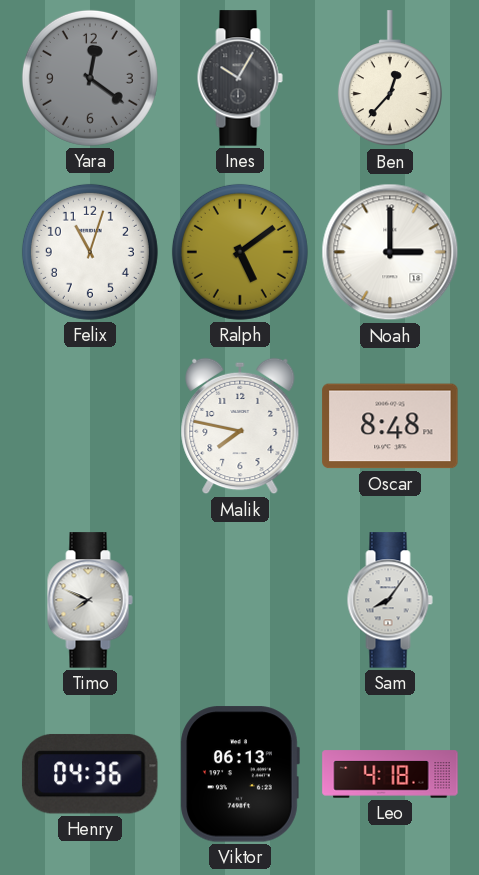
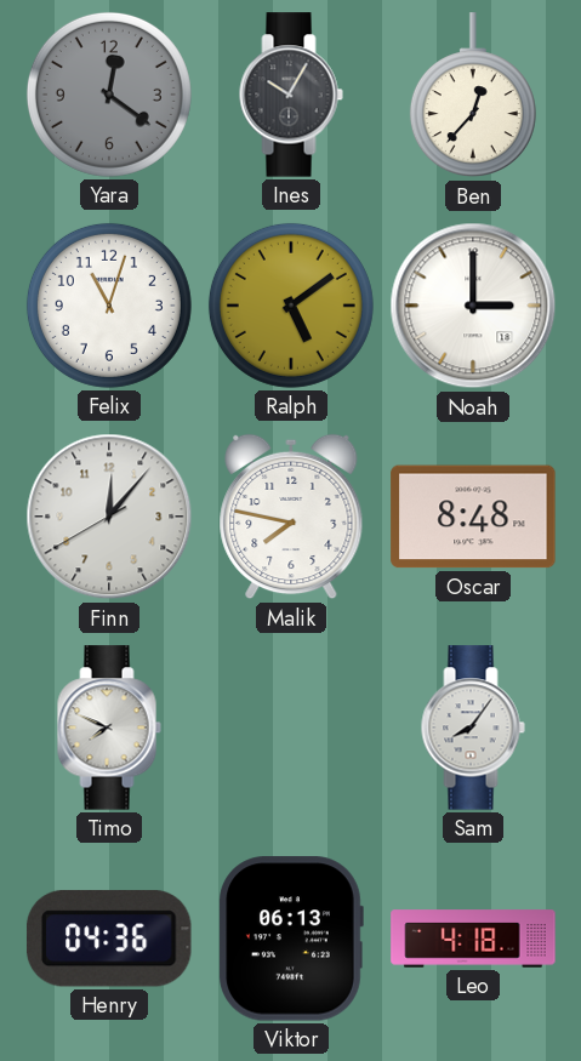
Finn: none -> 12:06
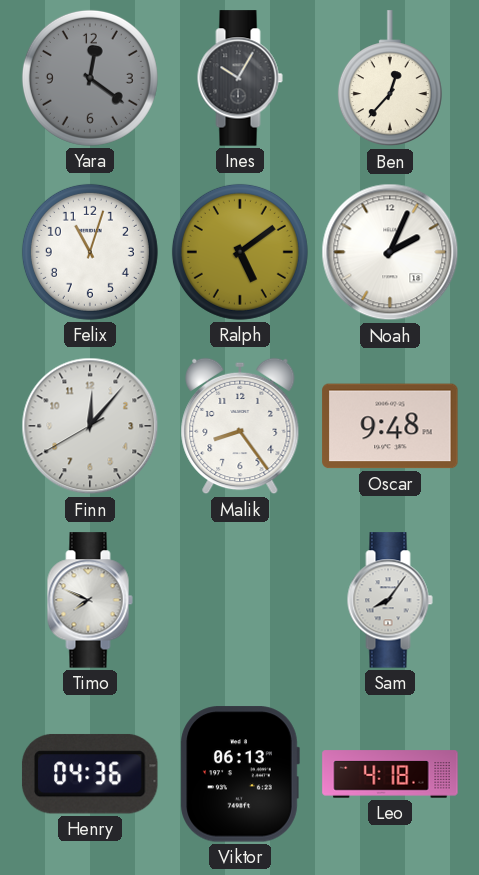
Noah: 3:00 -> 2:04
Malik: 7:47 -> 8:24
Oscar: 8:48 -> 9:48
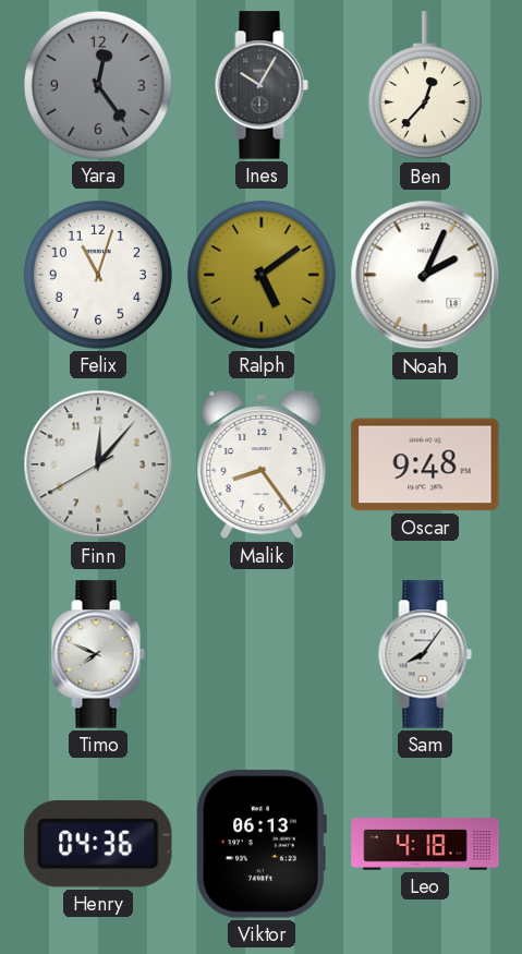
Yara: 12:21 -> 12:24
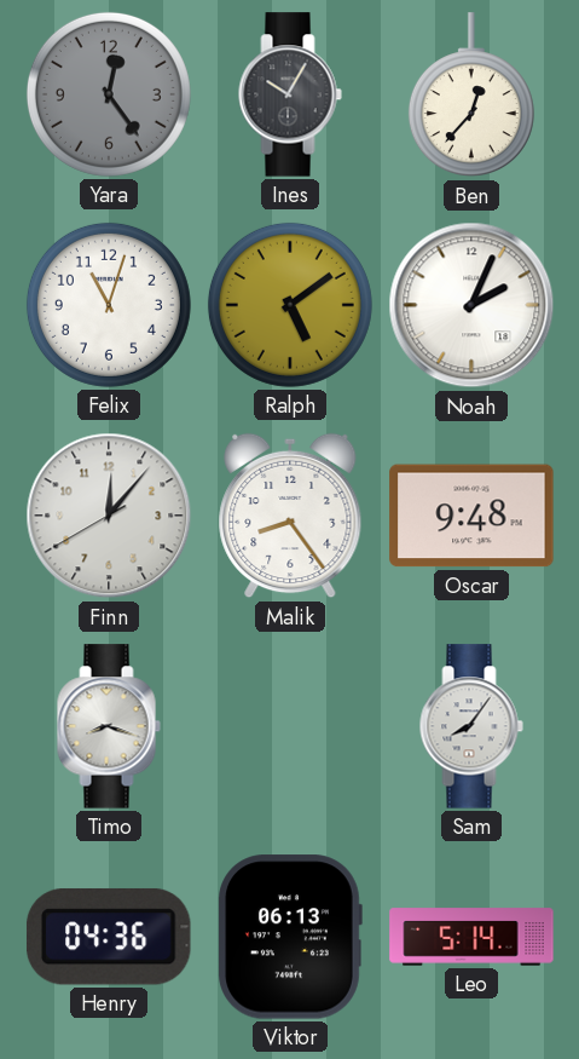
Timo: 7:49 -> 8:18
Leo: 4:18 -> 5:14
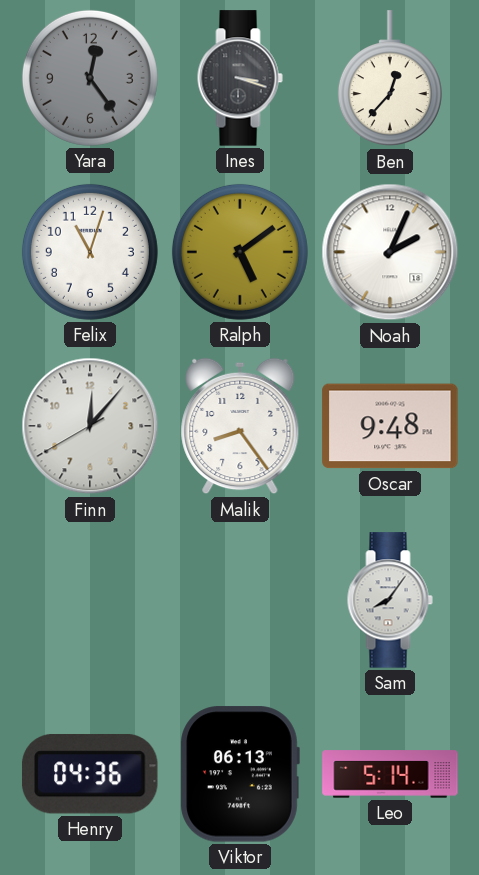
Ines: 10:05 -> 3:18
Timo: 8:18 -> none
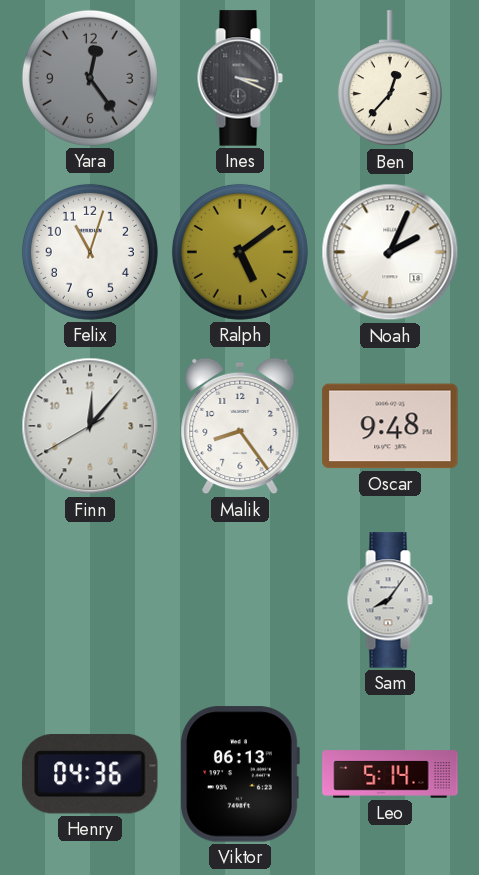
Ines: 3:18 -> 3:19
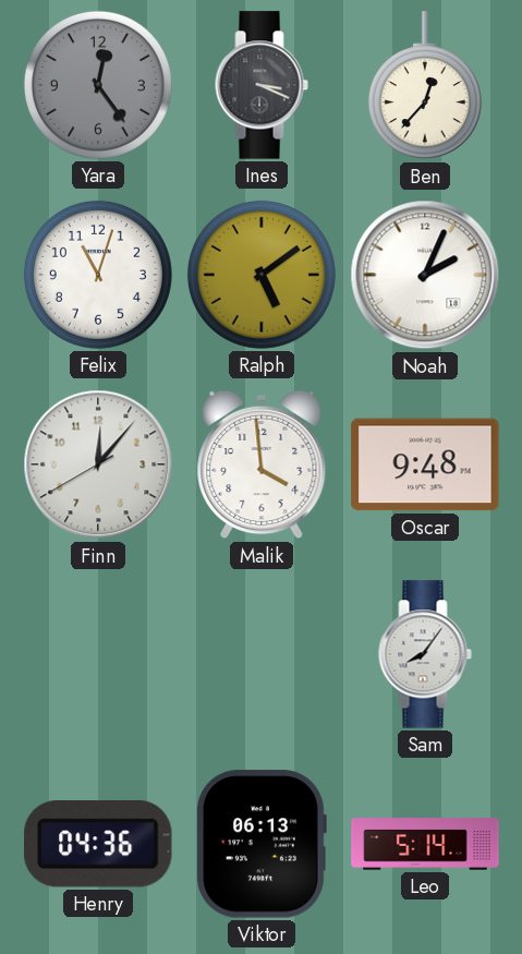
Malik: 8:24 -> 3:59
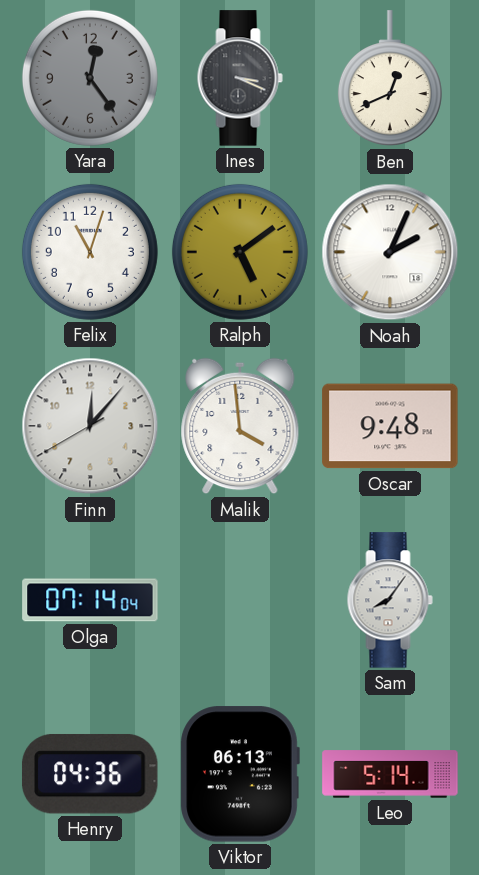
Ben: 12:37 -> 12:41
Olga: none -> 07:14
